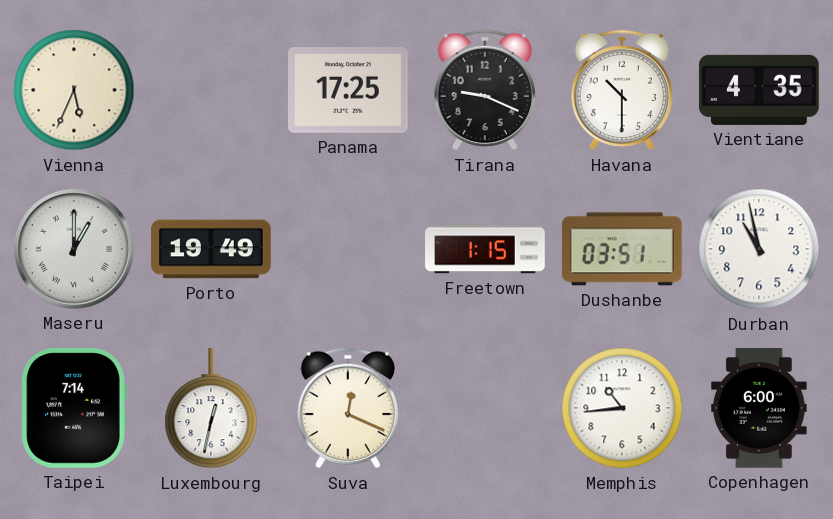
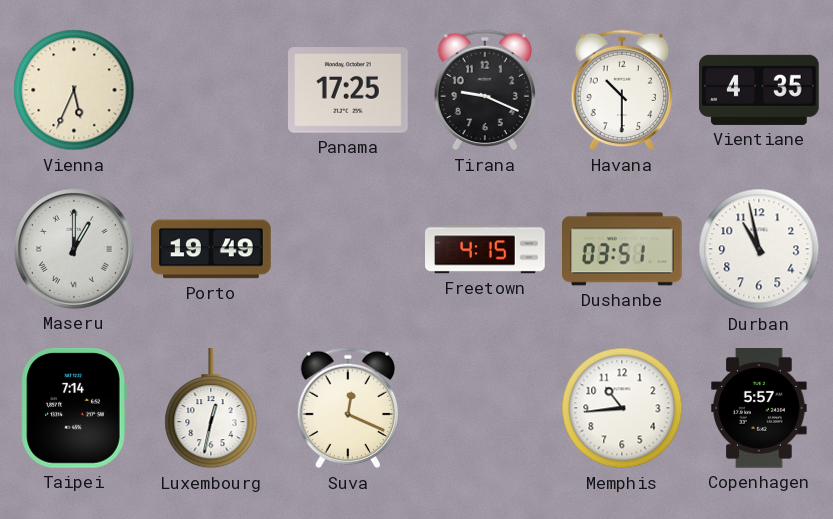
Freetown: 1:15 -> 4:15
Copenhagen: 6:00 -> 5:57
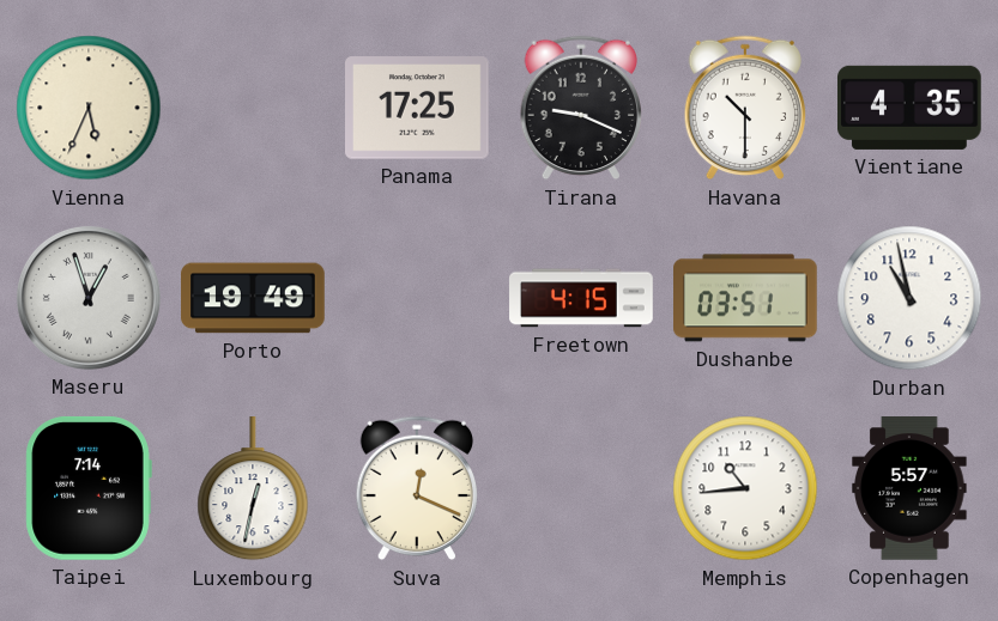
Maseru: 1:00 -> 12:57
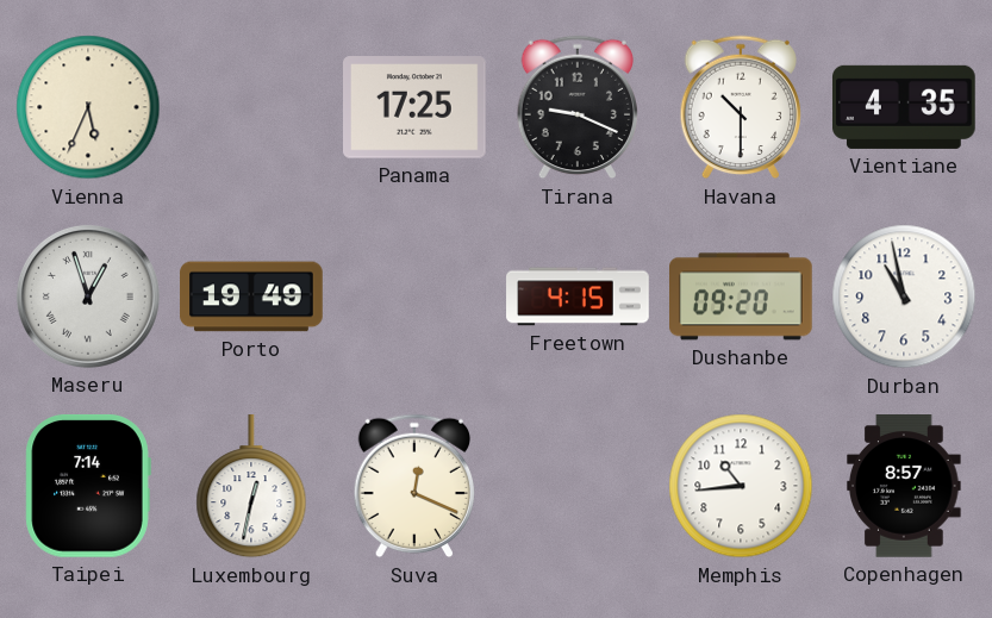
Dushanbe: 03:51 -> 09:20
Copenhagen: 5:57 -> 8:57
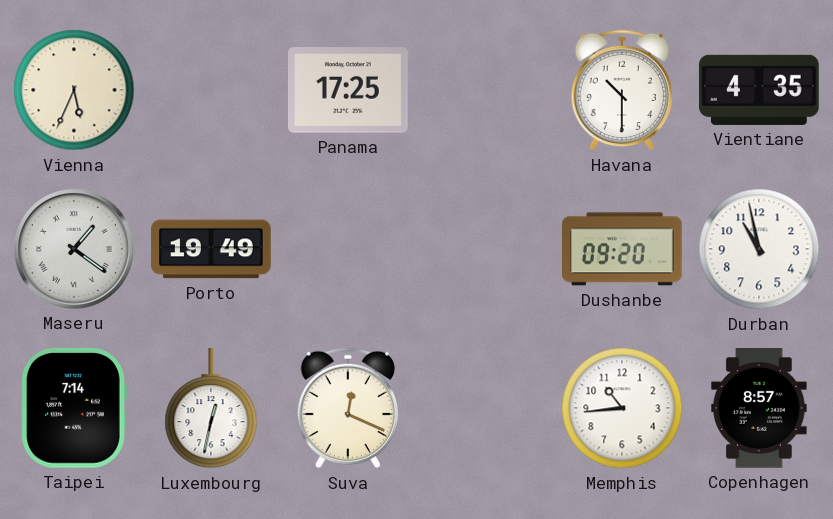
Tirana: 9:19 -> none
Maseru: 12:57 -> 1:21
Freetown: 4:15 -> none
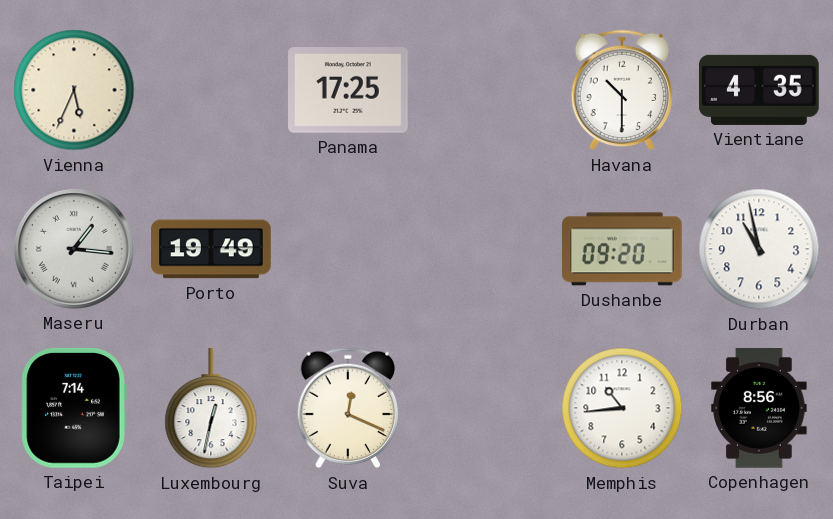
Maseru: 1:21 -> 1:16
Copenhagen: 8:57 -> 8:56
